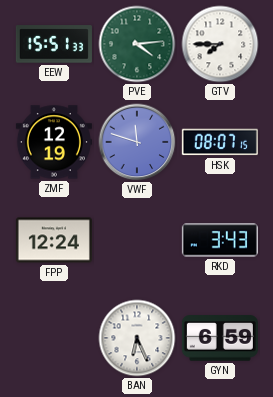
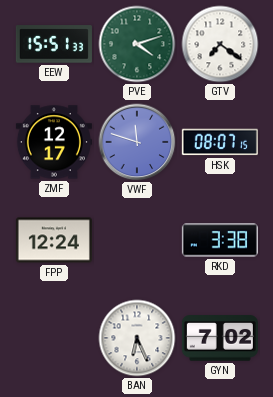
PVE: 4:14 -> 4:12
GTV: 7:45 -> 7:21
ZMF: 12:19 -> 12:17
RKD: 3:43 -> 3:38
GYN: 6:59 -> 7:02
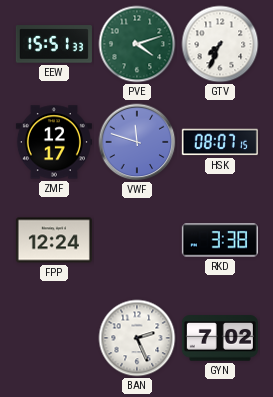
GTV: 7:21 -> 7:34
BAN: 6:26 -> 2:26
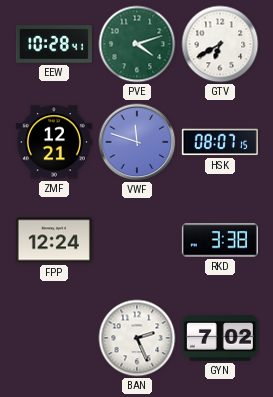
EEW: 15:51 -> 10:28
GTV: 7:34 -> 6:40
ZMF: 12:17 -> 12:21
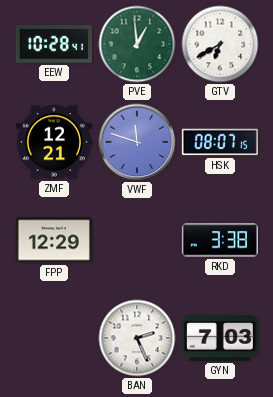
PVE: 4:12 -> 12:59
FPP: 12:24 -> 12:29
GYN: 7:02 -> 7:03
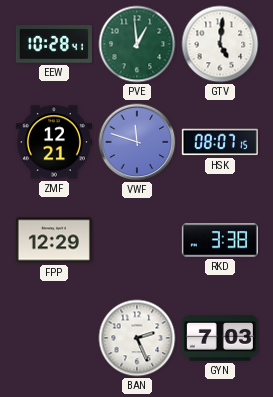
GTV: 6:40 -> 5:01
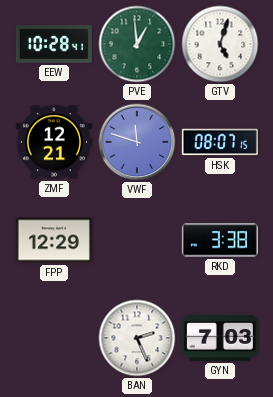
GTV: 5:01 -> 5:03
